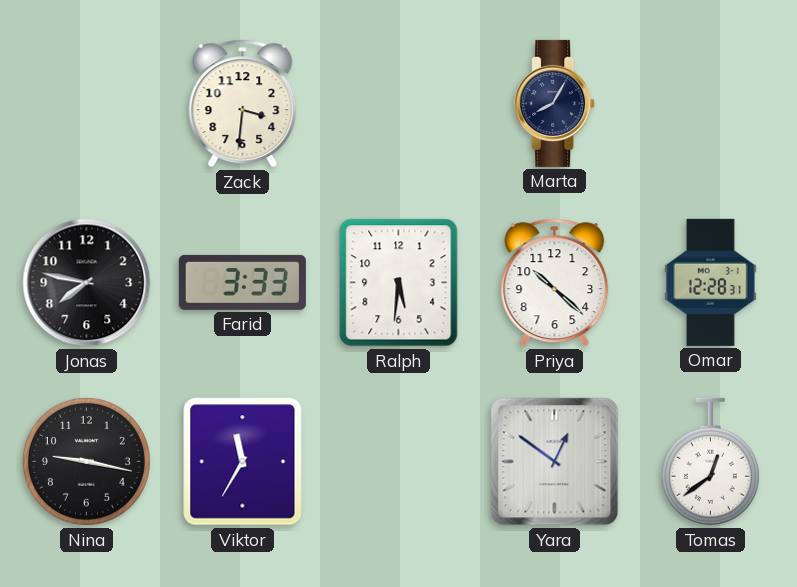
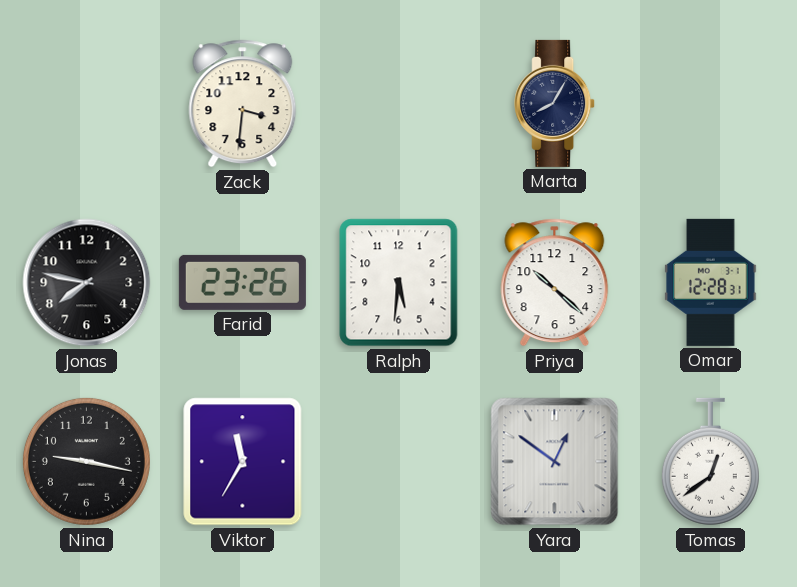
Farid: 3:33 -> 23:26
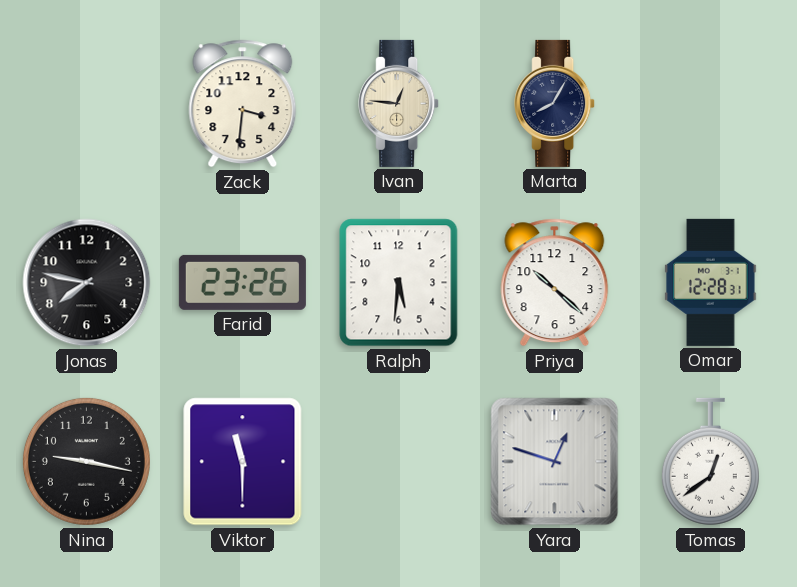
Ivan: none -> 12:46
Viktor: 11:35 -> 11:30
Yara: 12:51 -> 12:48
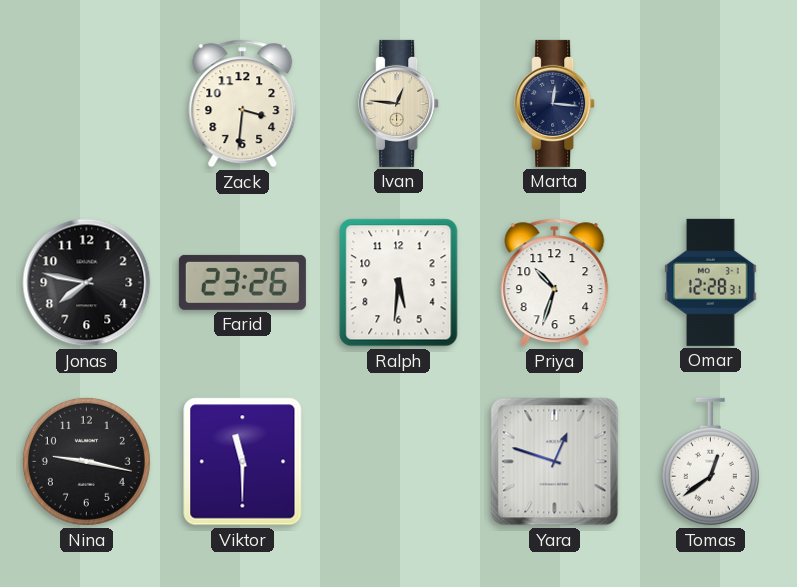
Marta: 8:05 -> 12:16
Priya: 10:22 -> 10:33
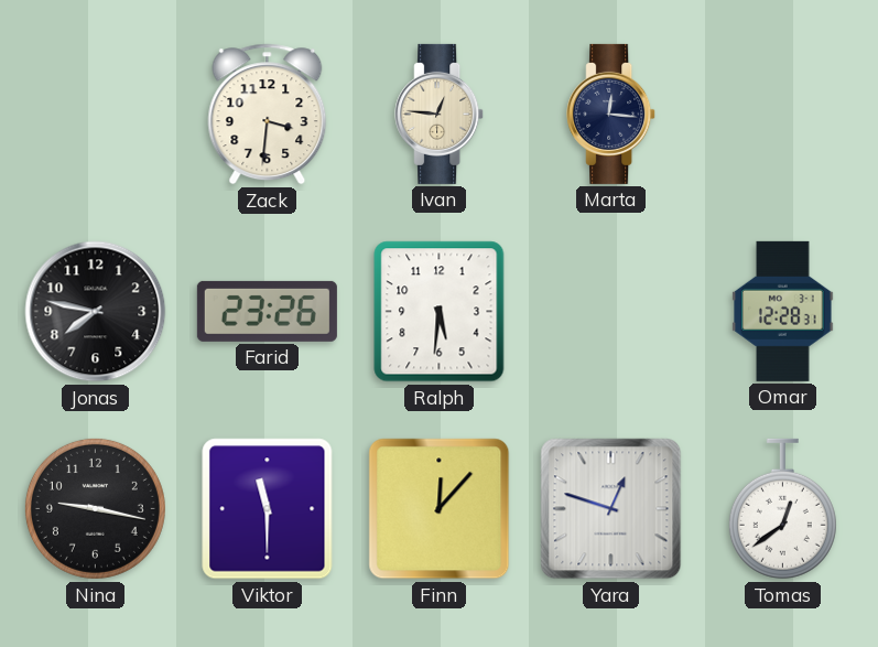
Priya: 10:33 -> none
Finn: none -> 12:07
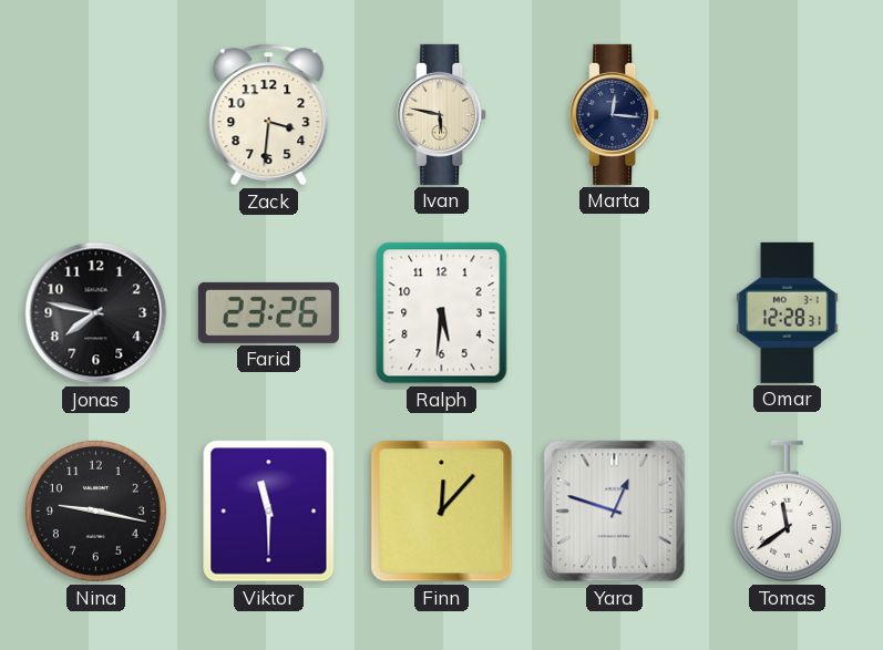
Ivan: 12:46 -> 5:47
Tomas: 12:39 -> 11:39
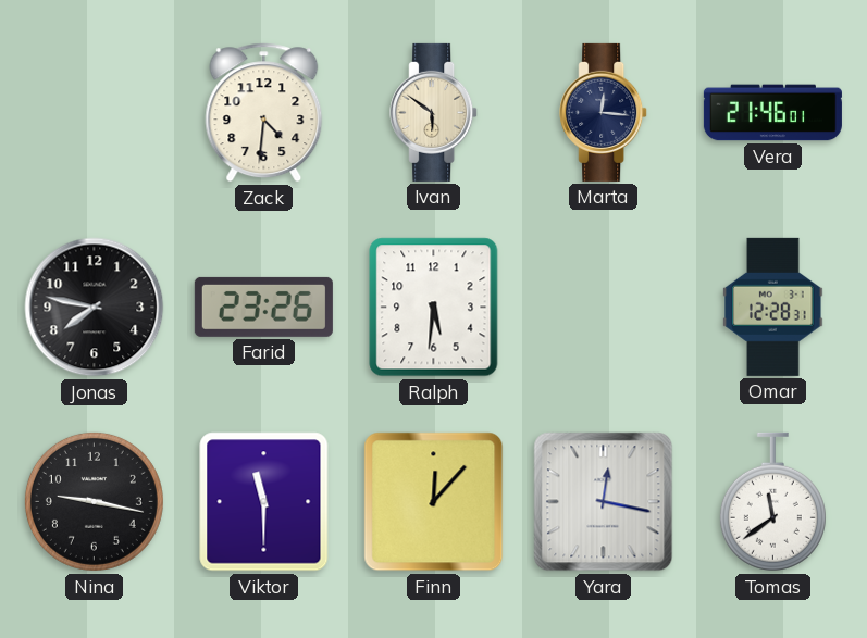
Zack: 3:31 -> 4:31
Ivan: 5:47 -> 5:51
Vera: none -> 21:46
Yara: 12:48 -> 12:17
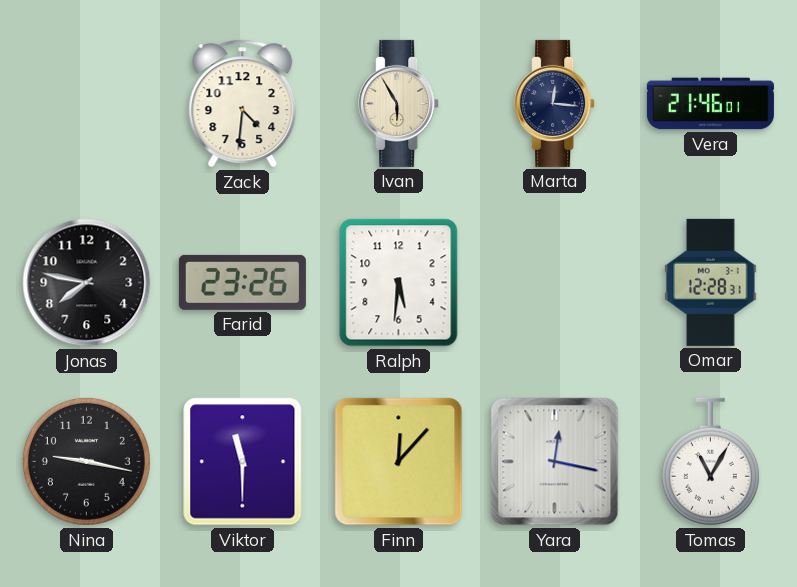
Ivan: 5:51 -> 5:55
Tomas: 11:39 -> 11:05
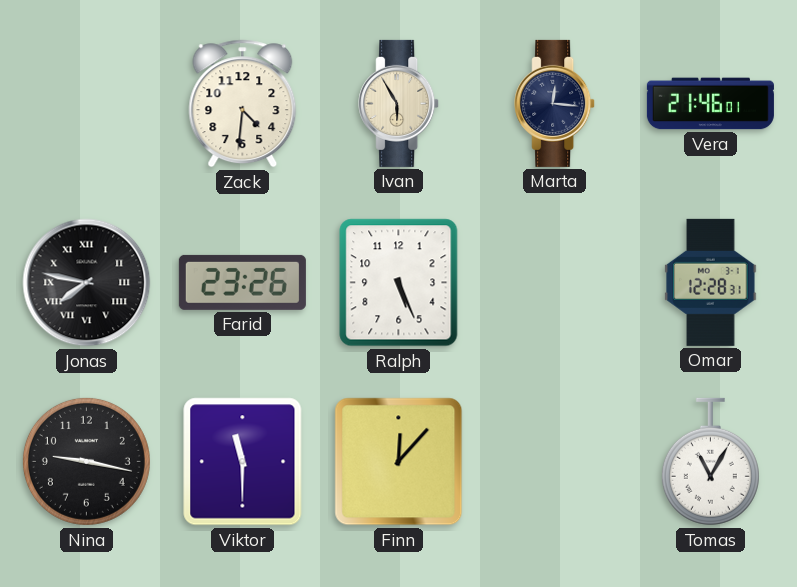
Jonas numerals: Arabic -> Roman
Ralph: 5:31 -> 5:26
Yara: 12:17 -> none
